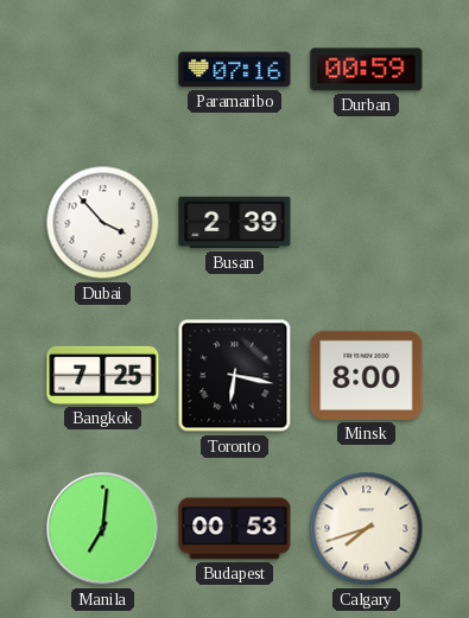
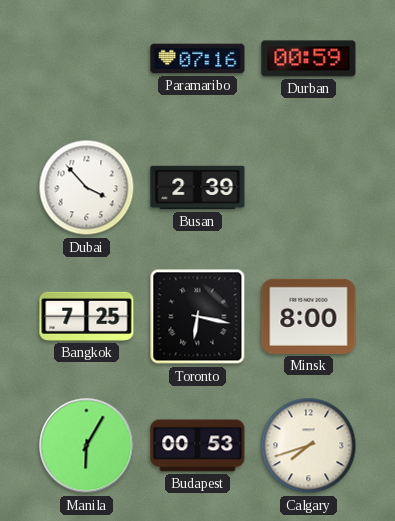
Manila: 7:01 -> 6:05
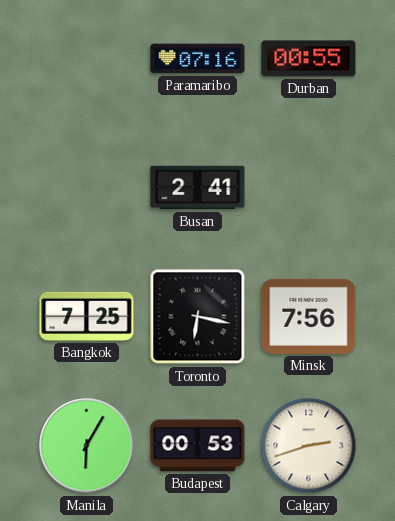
Durban: 00:59 -> 00:55
Dubai: 3:53 -> none
Busan: 2:39 -> 2:41
Minsk: 8:00 -> 7:56
Calgary: 7:42 -> 2:42
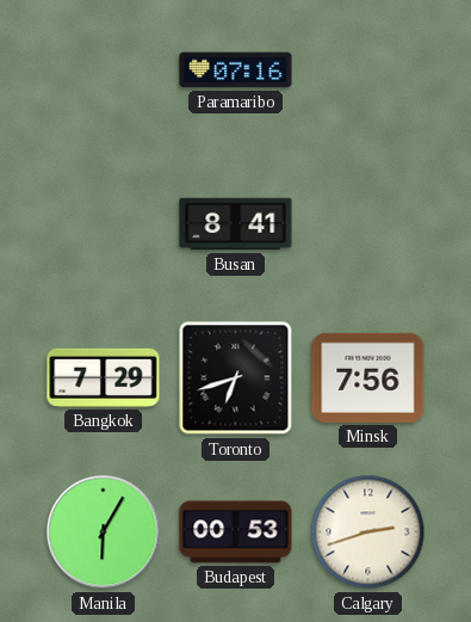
Durban: 00:55 -> none
Busan: 2:41 -> 8:41
Bangkok: 7:25 -> 7:29
Toronto: 6:17 -> 6:42
